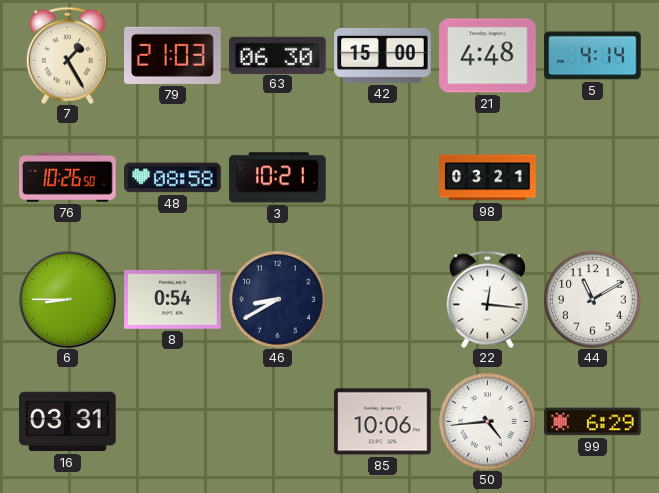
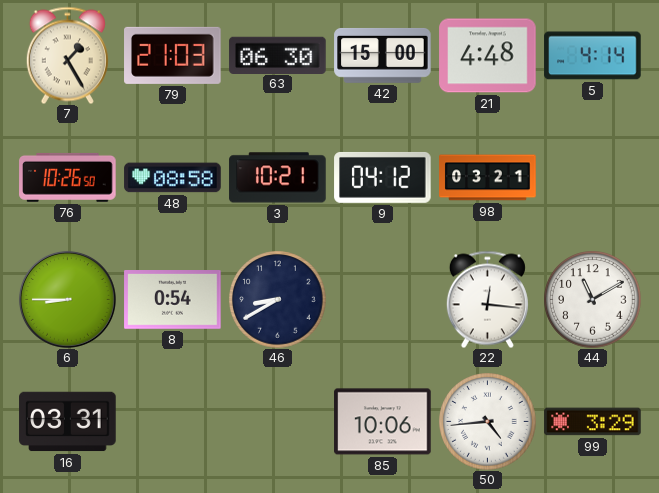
9: none -> 04:12
99: 6:29 -> 3:29
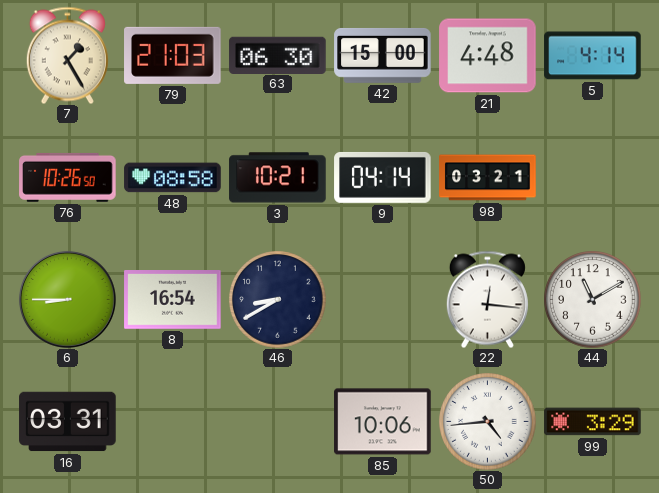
9: 04:12 -> 04:14
8: 0:54 -> 16:54
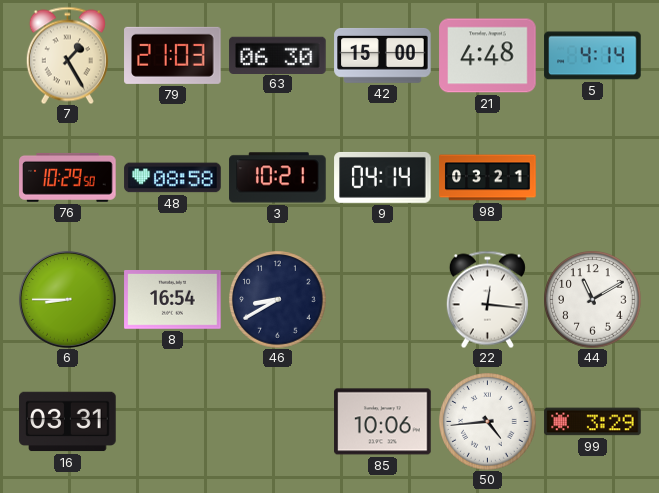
76: 10:26 -> 10:29
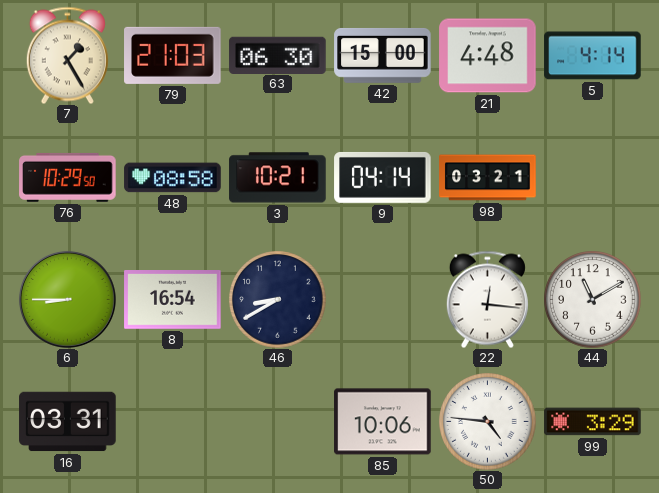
50: 4:44 -> 4:46
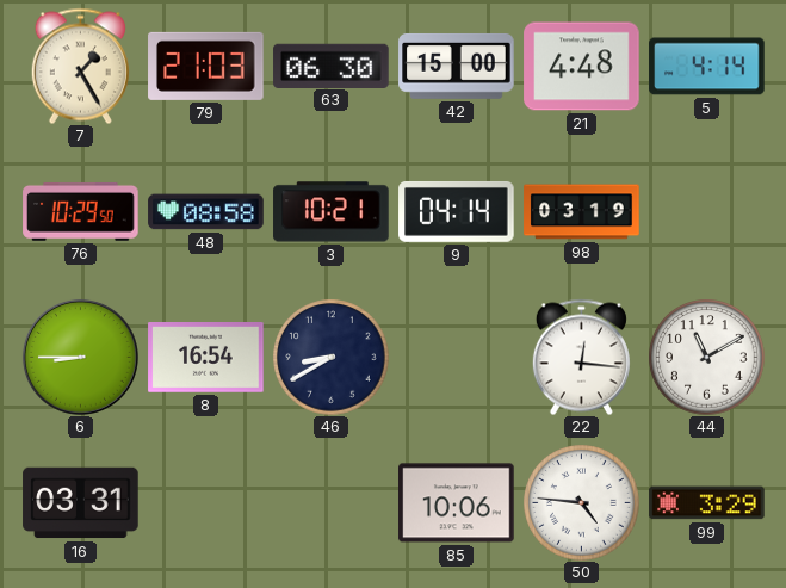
98: 03:21 -> 03:19
